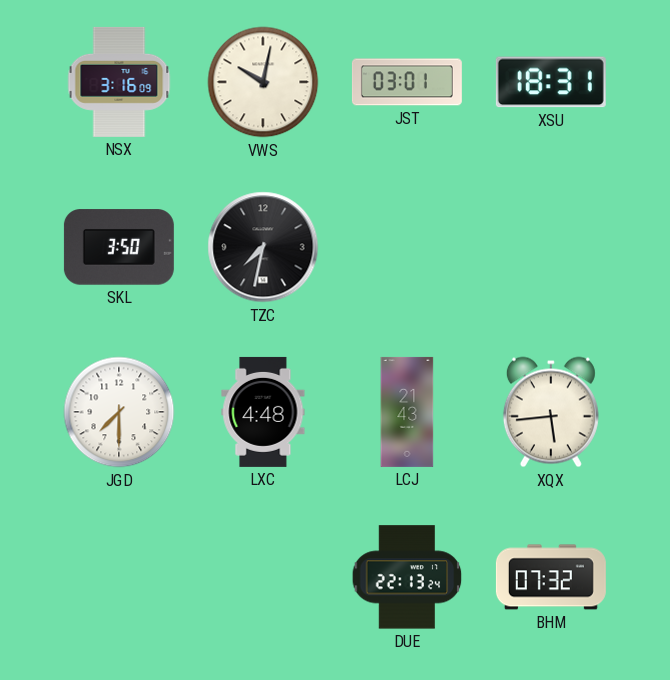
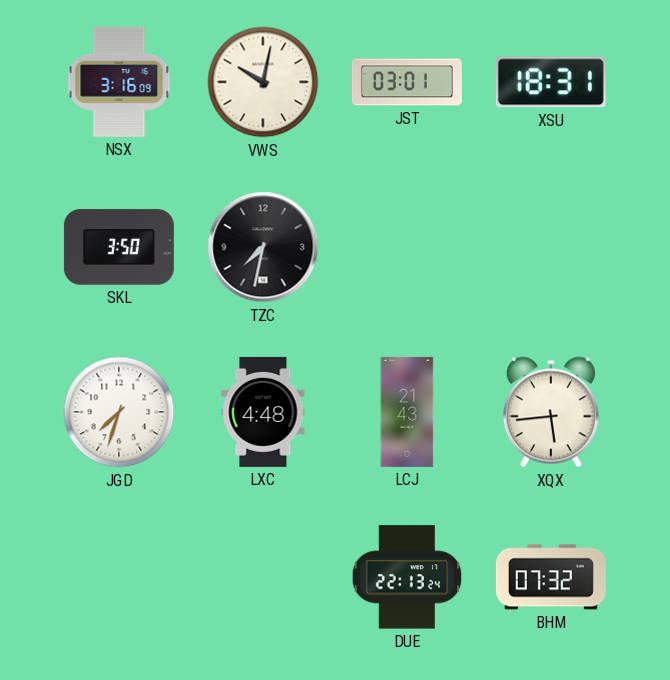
JGD: 7:30 -> 7:33
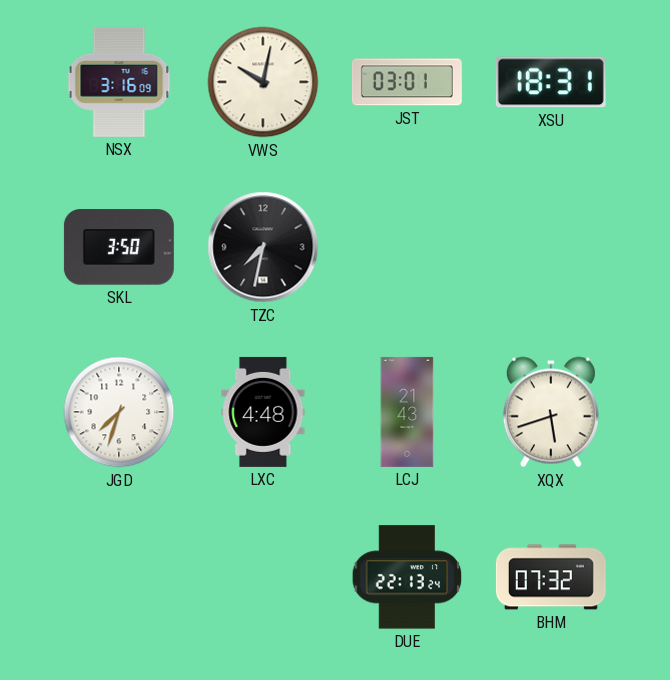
XQX: 5:44 -> 5:42
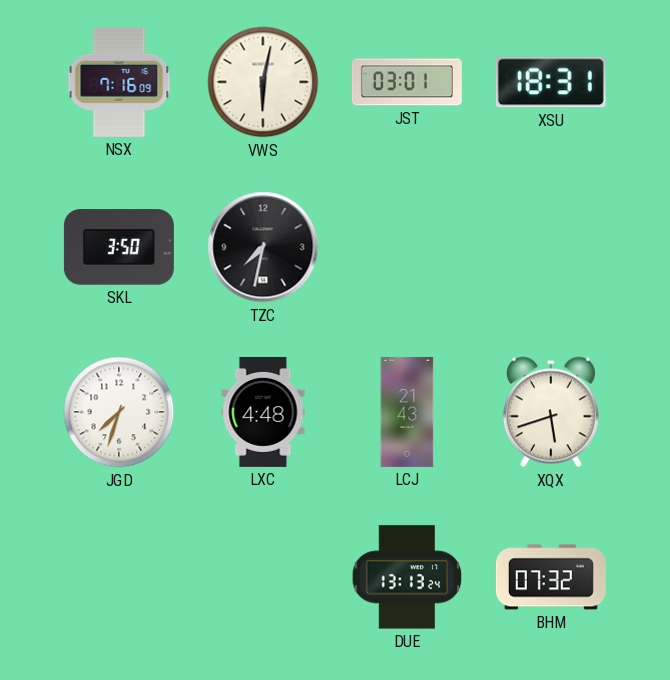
NSX: 3:16 -> 7:16
VWS: 10:02 -> 6:02
DUE: 22:13 -> 13:13
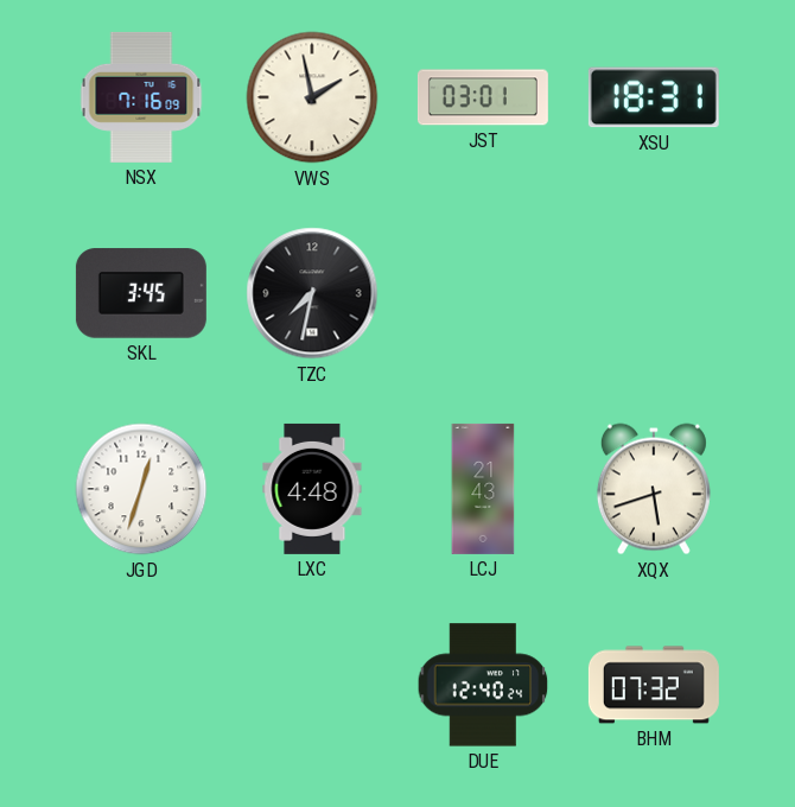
VWS: 6:02 -> 1:58
SKL: 3:50 -> 3:45
JGD: 7:33 -> 12:33
DUE: 13:13 -> 12:40
